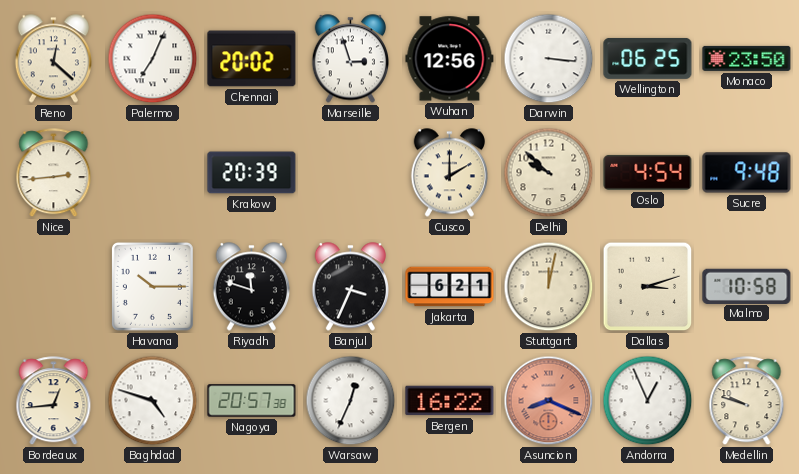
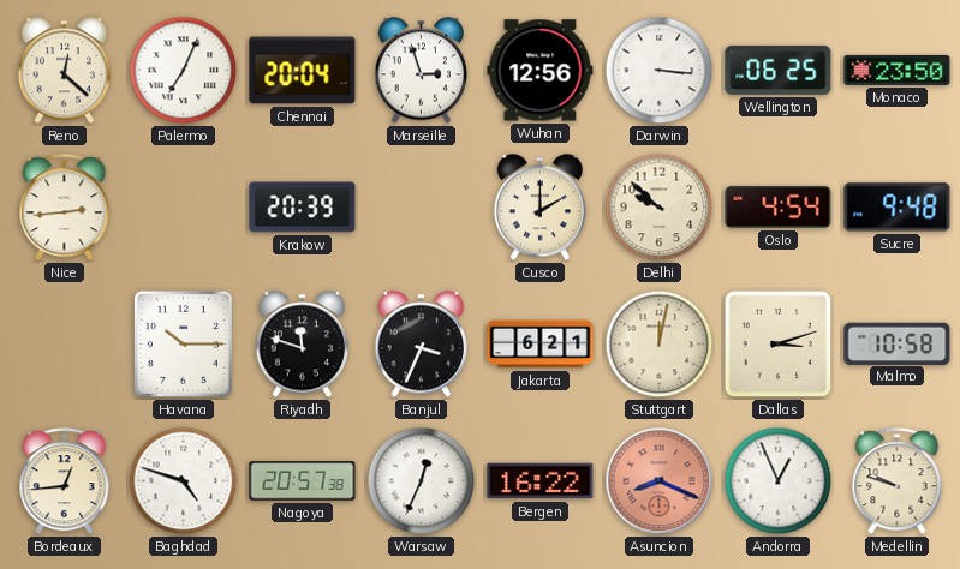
Chennai: 20:02 -> 20:04
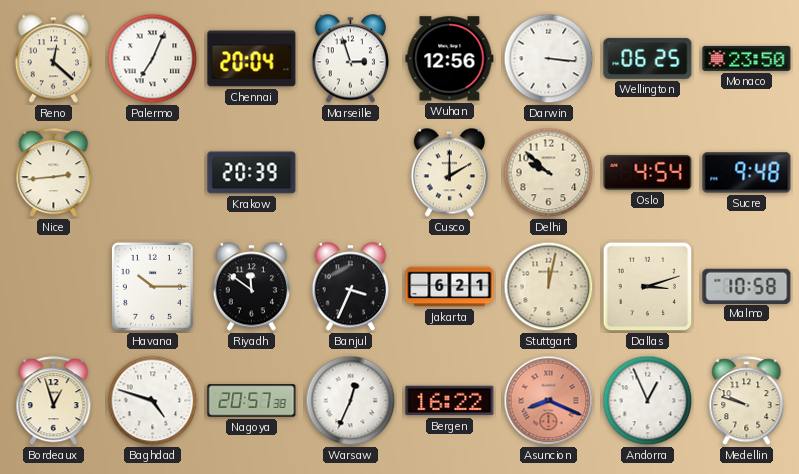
Riyadh: 11:48 -> 11:51
Bordeaux: 12:44 -> 12:57
